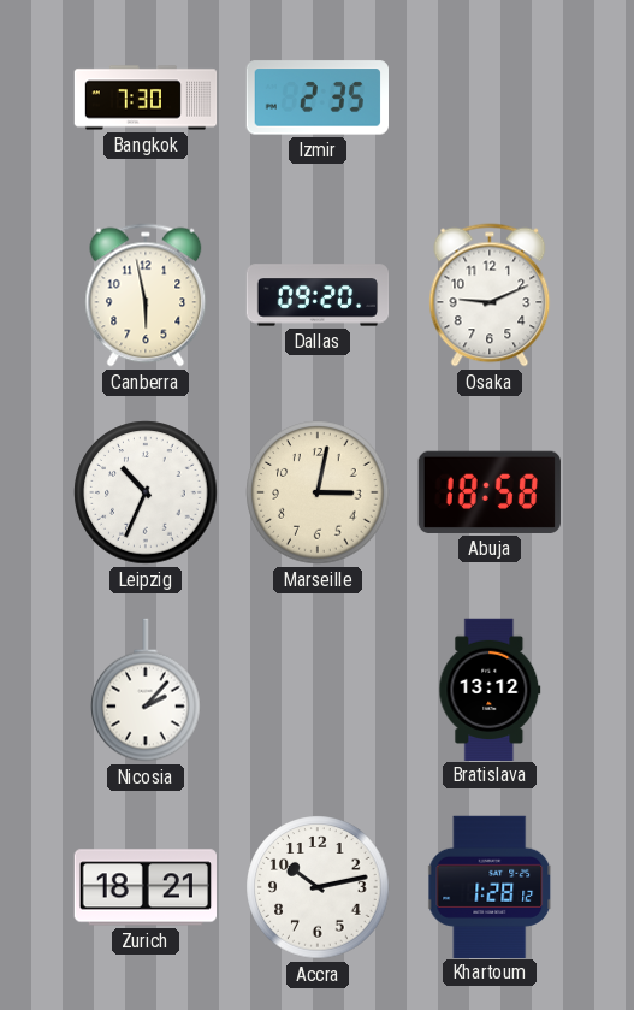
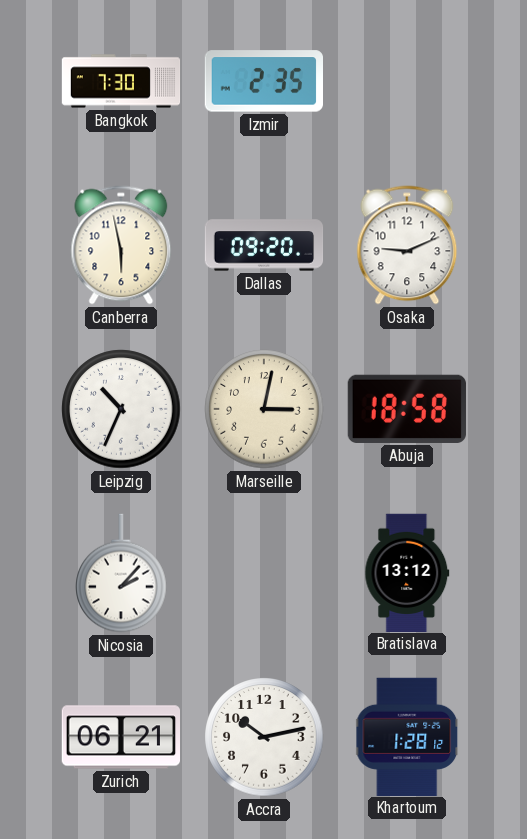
Zurich: 18:21 -> 06:21
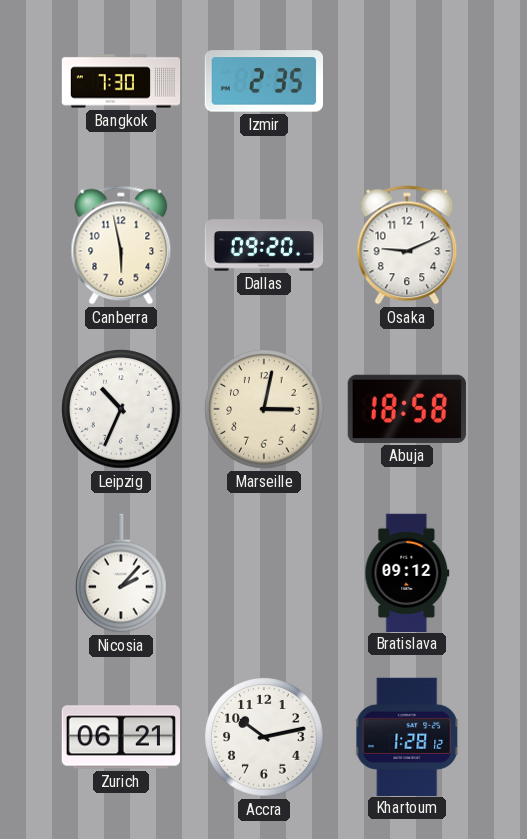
Bratislava: 13:12 -> 09:12
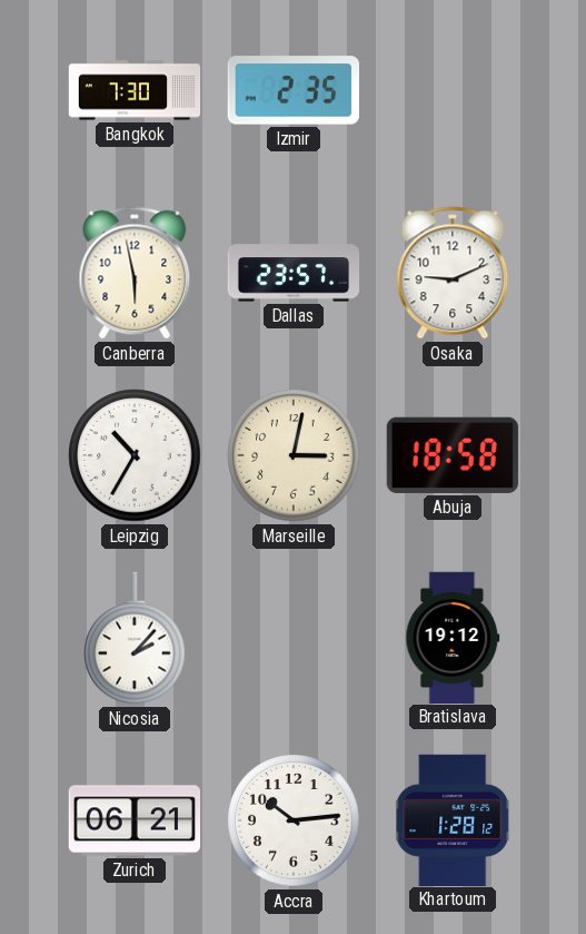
Dallas: 09:20 -> 23:57
Leipzig: 10:34 -> 10:35
Bratislava: 09:12 -> 19:12
Accra: 10:13 -> 10:14
